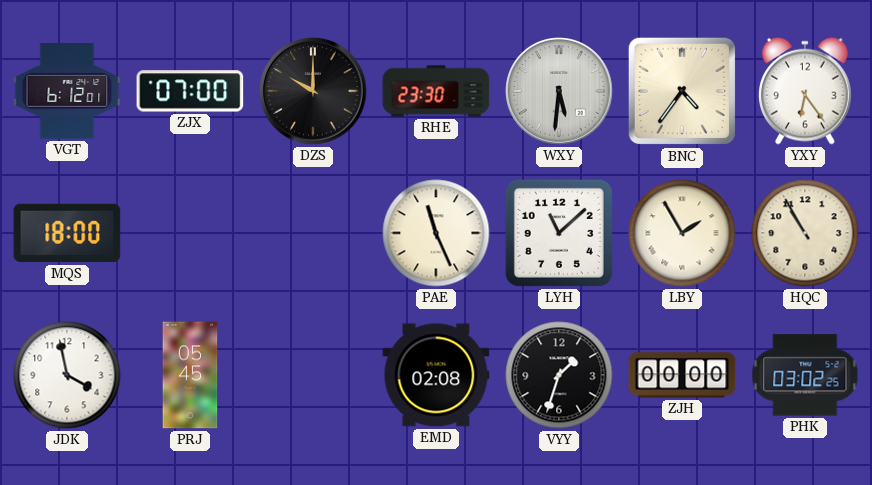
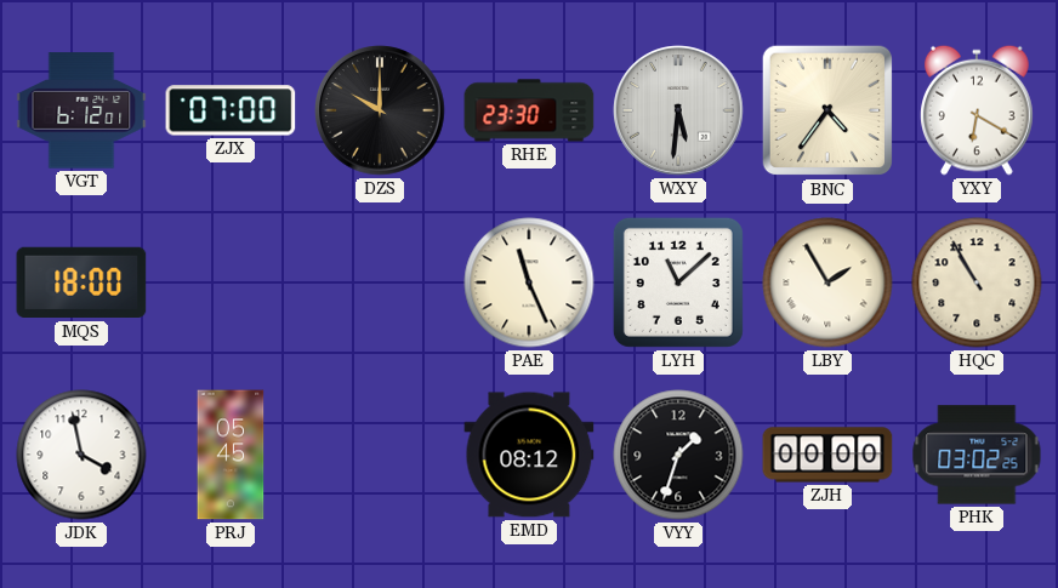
YXY: 6:24 -> 6:20
EMD: 02:08 -> 08:12
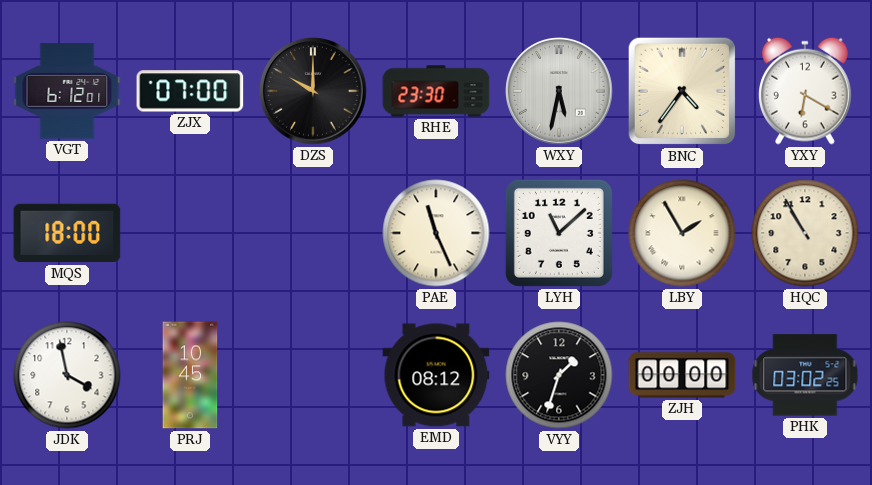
WXY: 5:31 -> 5:32
PRJ: 05:45 -> 10:45
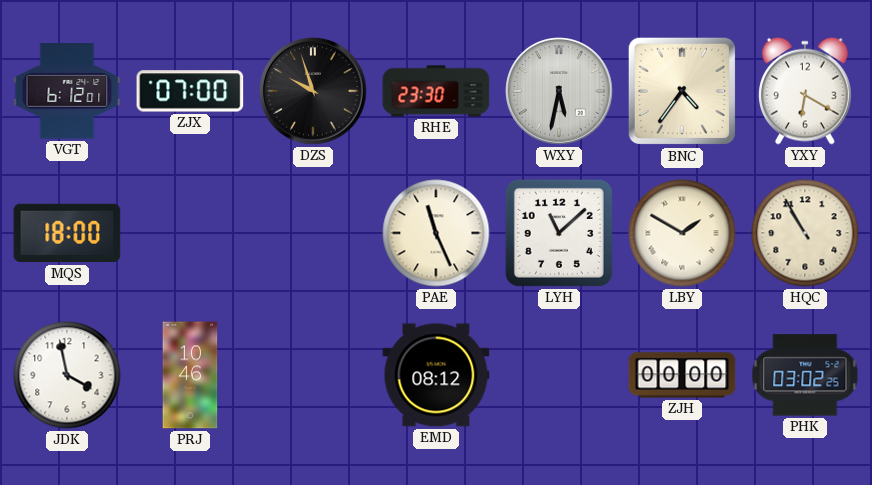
DZS: 10:00 -> 9:57
LBY: 1:55 -> 1:50
PRJ: 10:45 -> 10:46
VYY: 1:33 -> none
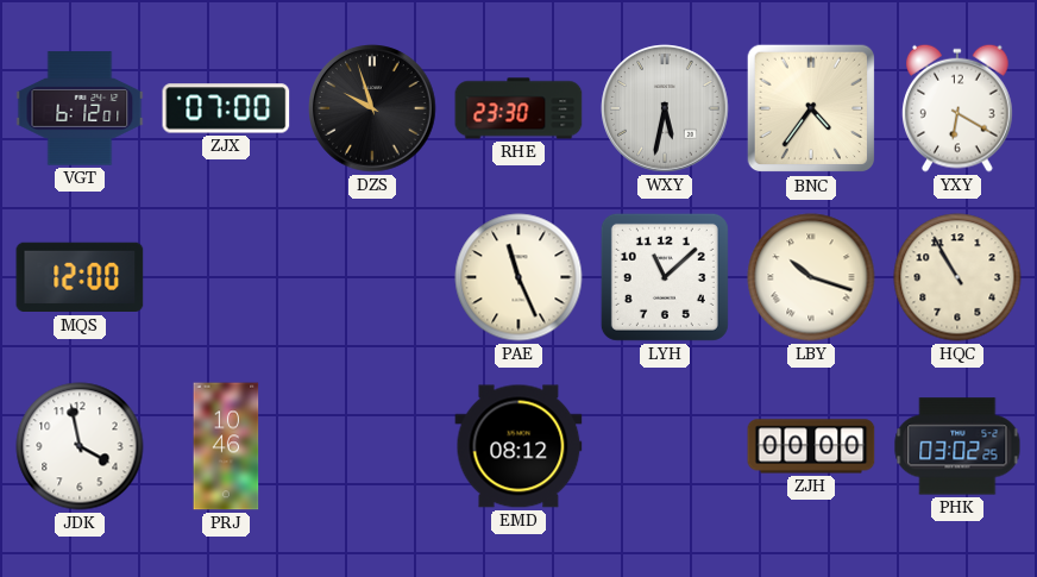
MQS: 18:00 -> 12:00
LBY: 1:50 -> 10:18
